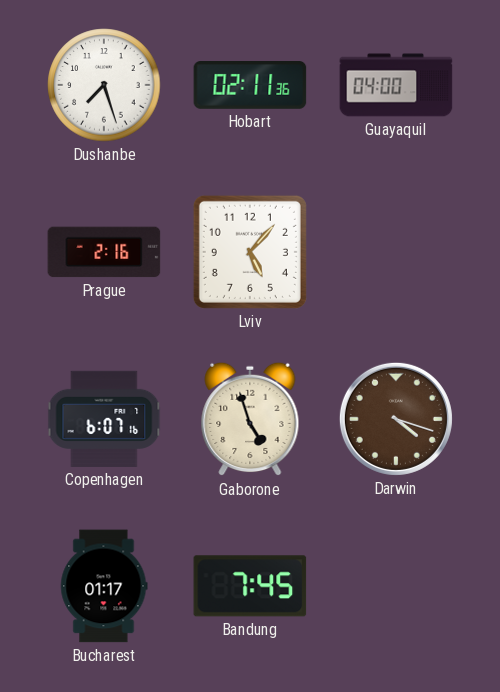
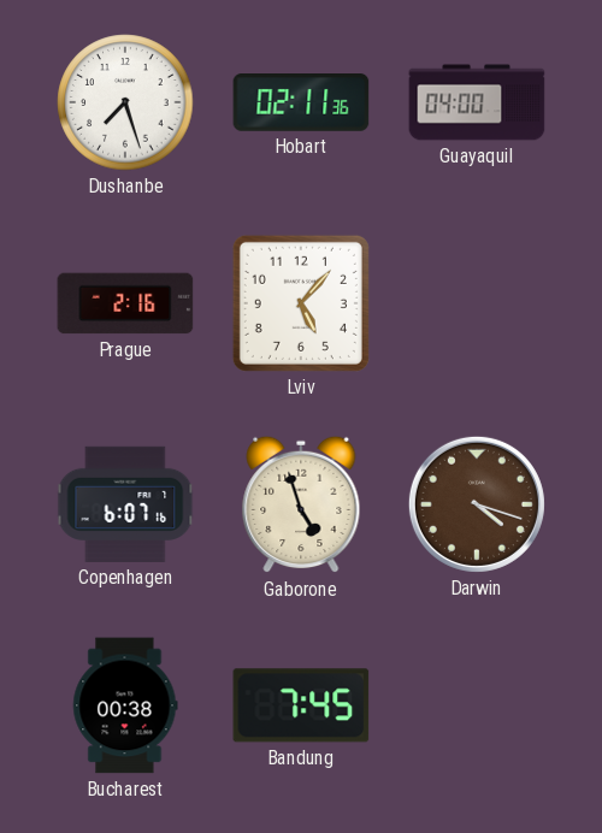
Bucharest: 01:17 -> 00:38
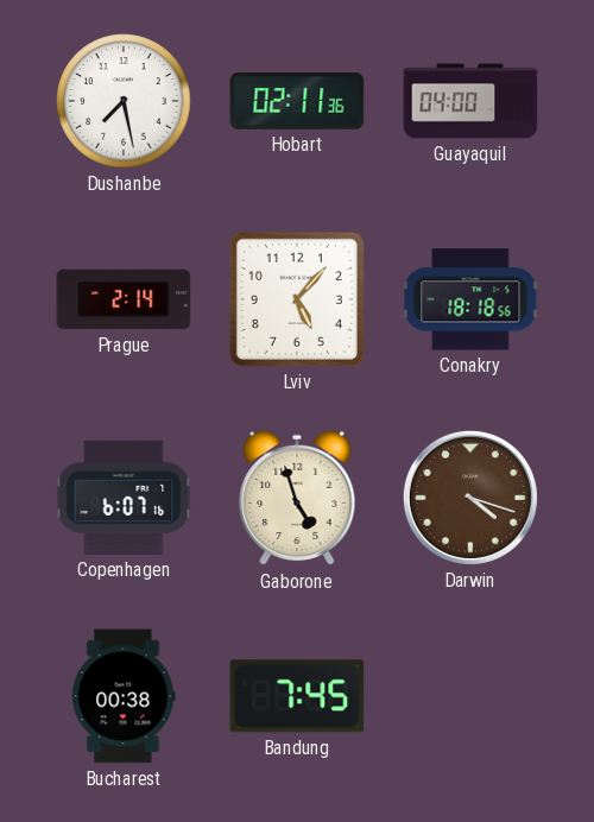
Dushanbe: 7:27 -> 7:28
Prague: 2:16 -> 2:14
Conakry: none -> 18:18
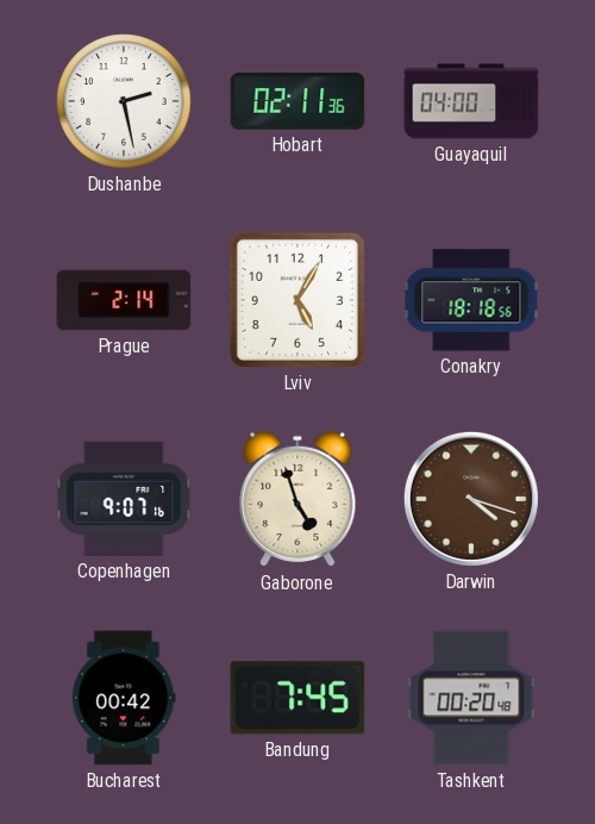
Dushanbe: 7:28 -> 2:28
Lviv: 5:07 -> 5:05
Copenhagen: 6:07 -> 9:07
Bucharest: 00:38 -> 00:42
Tashkent: none -> 00:20
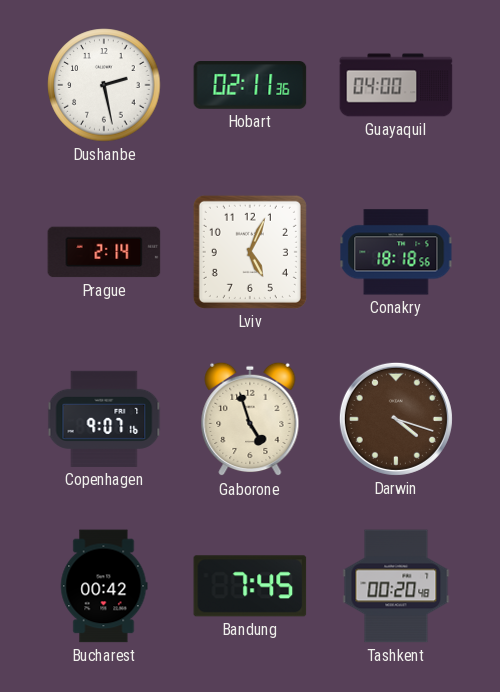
Lviv: 5:05 -> 5:04
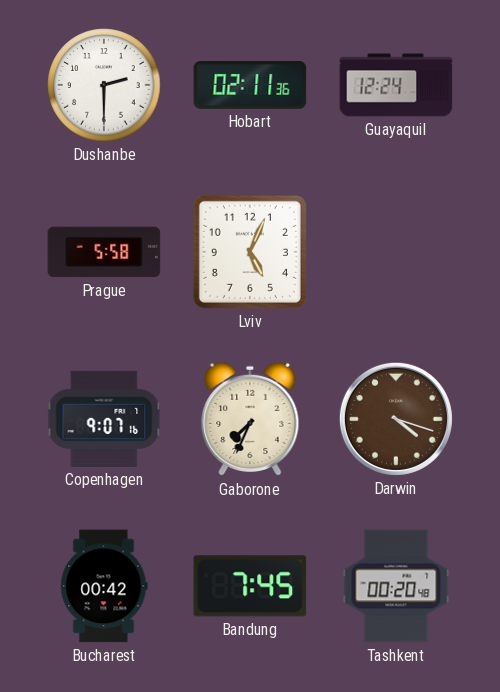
Dushanbe: 2:28 -> 2:30
Guayaquil: 04:00 -> 12:24
Prague: 2:14 -> 5:58
Conakry: 18:18 -> none
Gaborone: 4:57 -> 7:34
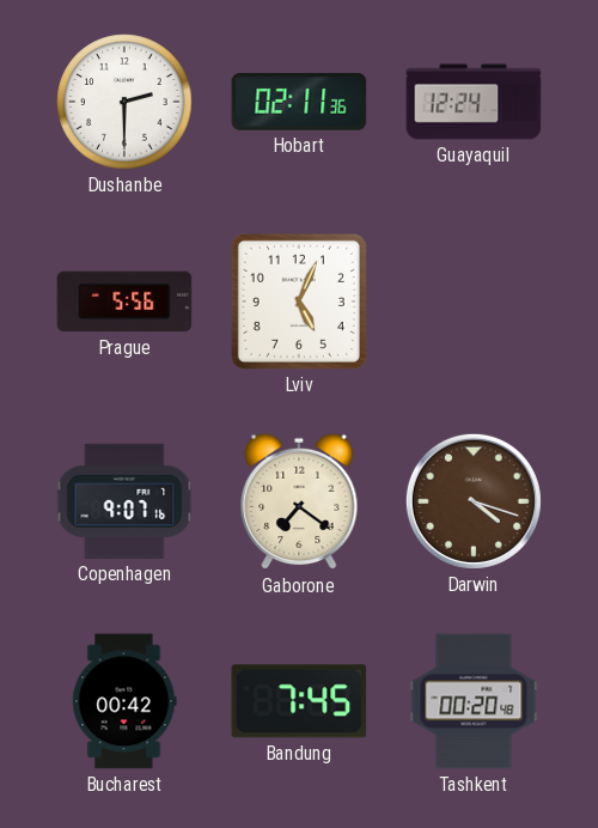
Prague: 5:58 -> 5:56
Gaborone: 7:34 -> 7:21
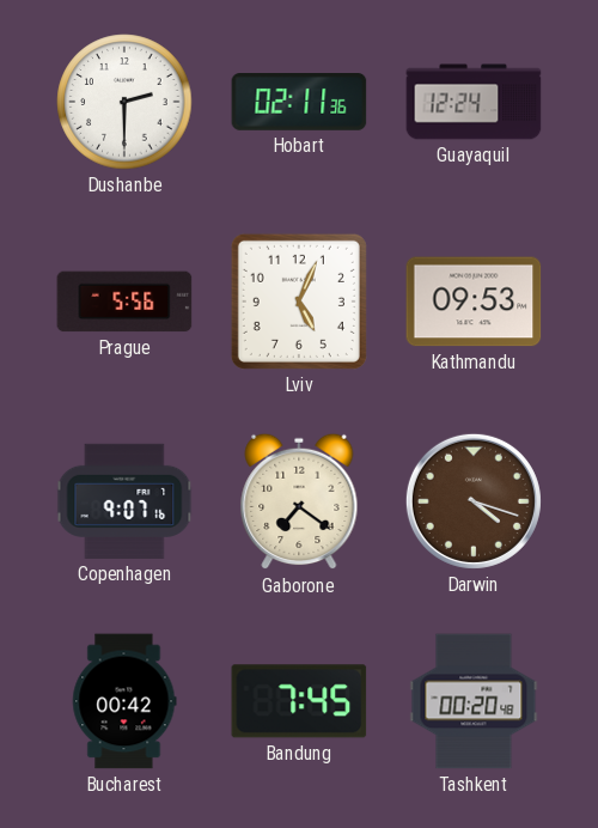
Kathmandu: none -> 09:53
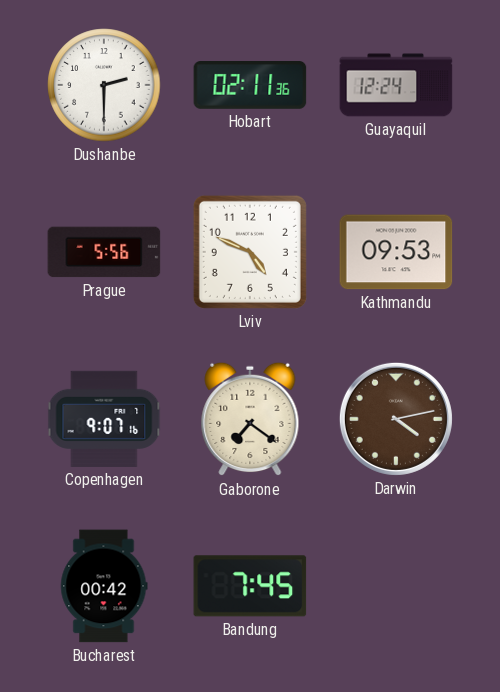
Lviv: 5:04 -> 4:49
Darwin: 4:18 -> 4:13
Tashkent: 00:20 -> none
